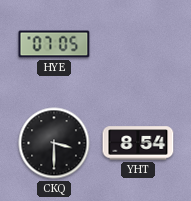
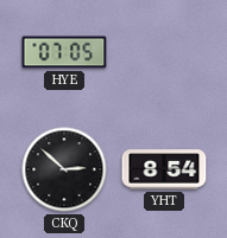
CKQ: 3:30 -> 2:52
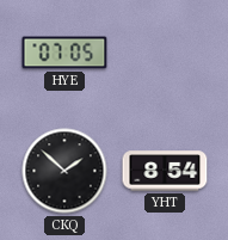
CKQ: 2:52 -> 1:52
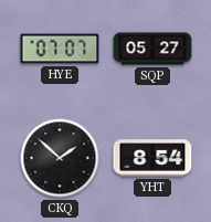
HYE: 07:05 -> 07:07
SQP: none -> 05:27
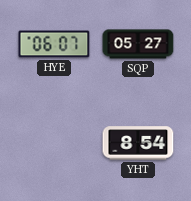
HYE: 07:07 -> 06:07
CKQ: 1:52 -> none
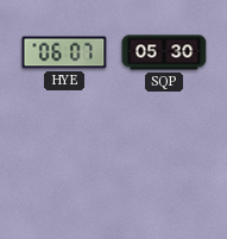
SQP: 05:27 -> 05:30
YHT: 8:54 -> none
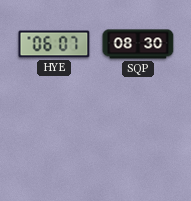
SQP: 05:30 -> 08:30
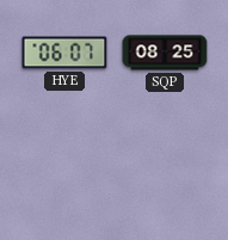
SQP: 08:30 -> 08:25
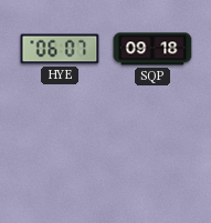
SQP: 08:25 -> 09:18
